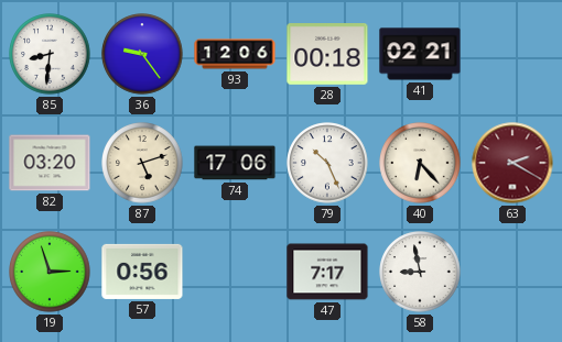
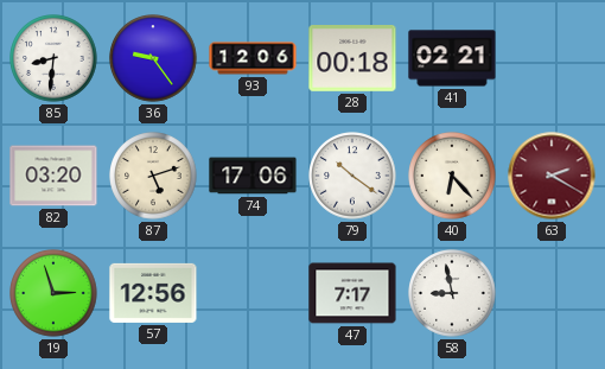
79: 10:26 -> 10:21
57: 0:56 -> 12:56
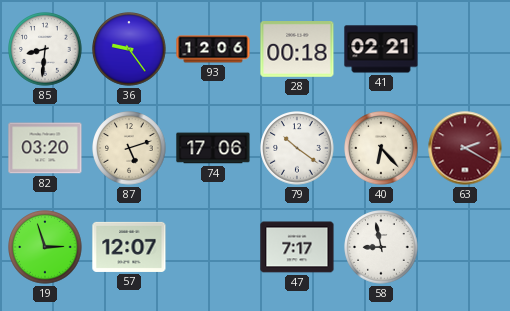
57: 12:56 -> 12:07
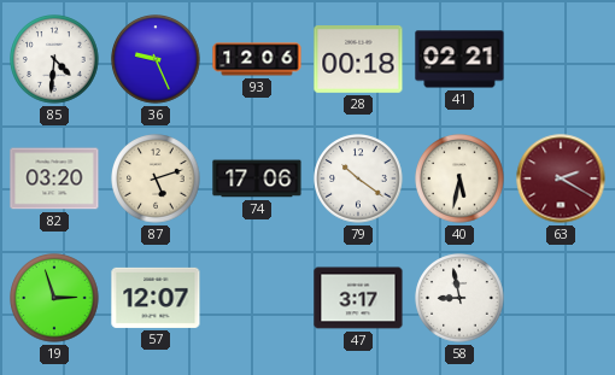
85: 8:31 -> 4:31
36: 9:24 -> 9:26
40: 6:23 -> 5:32
47: 7:17 -> 3:17
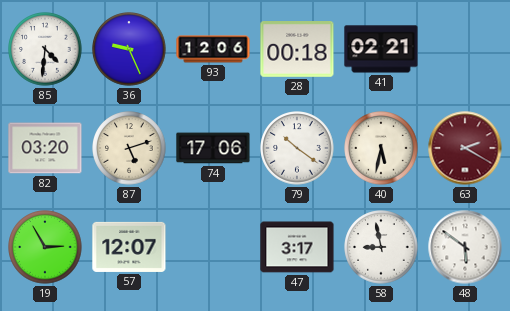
19: 2:57 -> 2:55
48: none -> 5:51
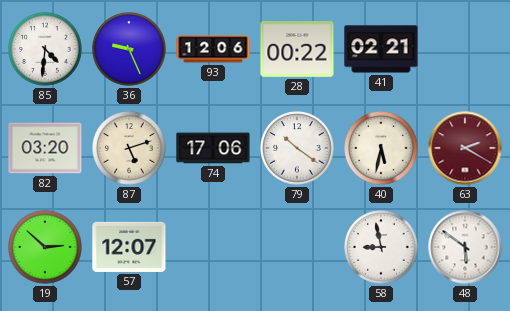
28: 00:18 -> 00:22
19: 2:55 -> 2:52
47: 3:17 -> none
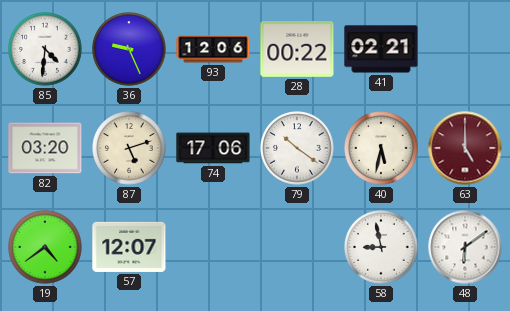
63: 2:20 -> 5:00
19: 2:52 -> 4:39
48: 5:51 -> 6:09
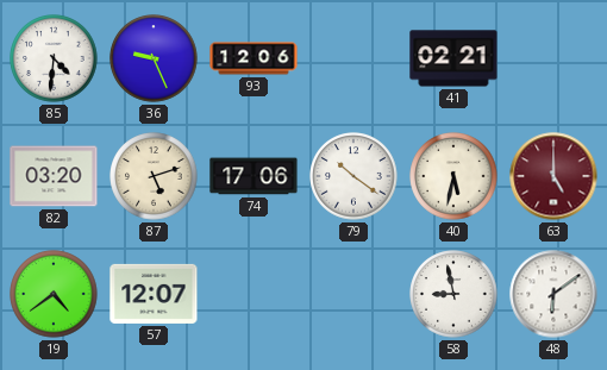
28: 00:22 -> none
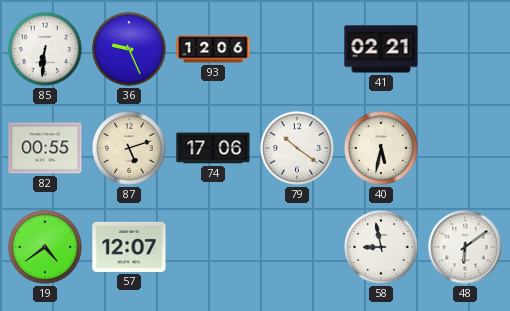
85: 4:31 -> 6:31
82: 03:20 -> 00:55
63: 5:00 -> none
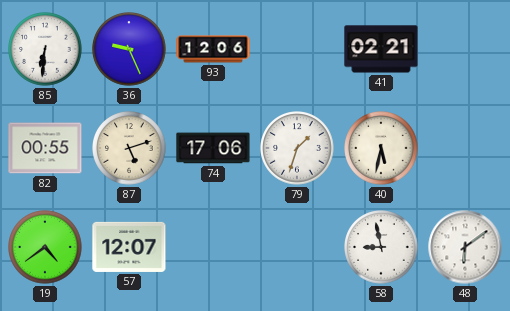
79: 10:21 -> 1:33
